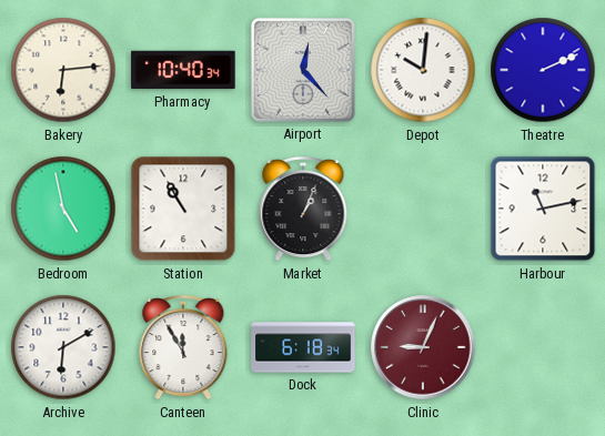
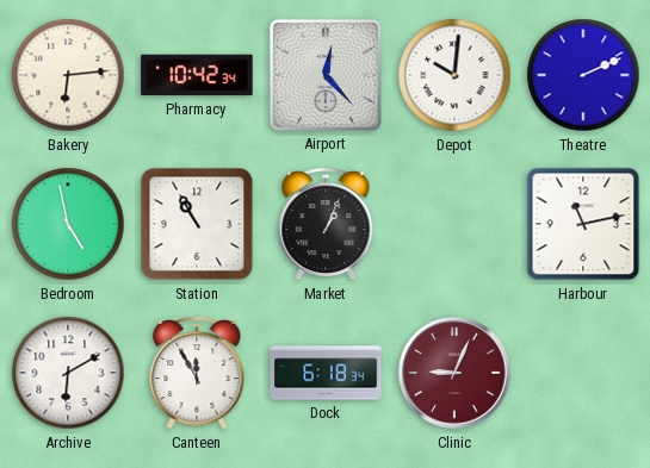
Pharmacy: 10:40 -> 10:42
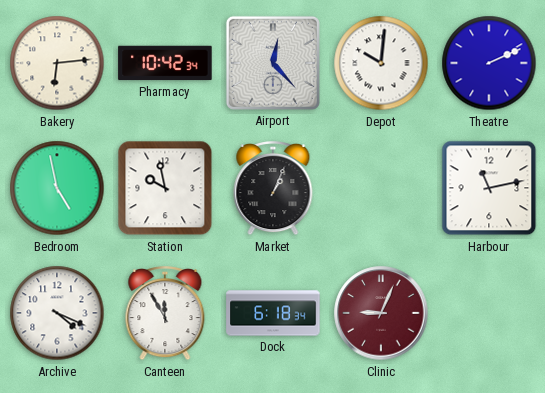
Station: 10:55 -> 9:58
Archive: 6:10 -> 4:19
